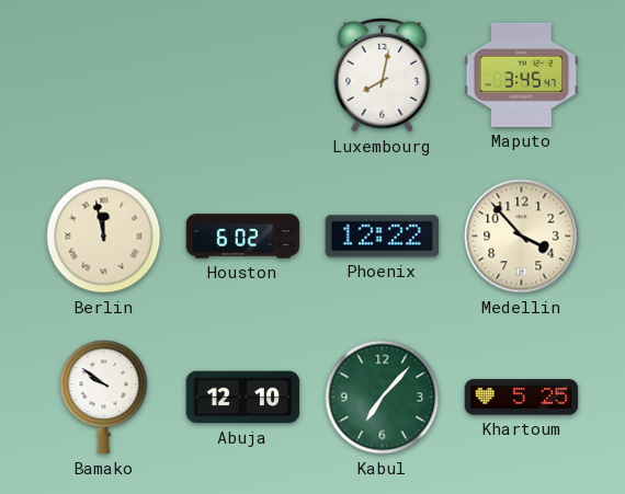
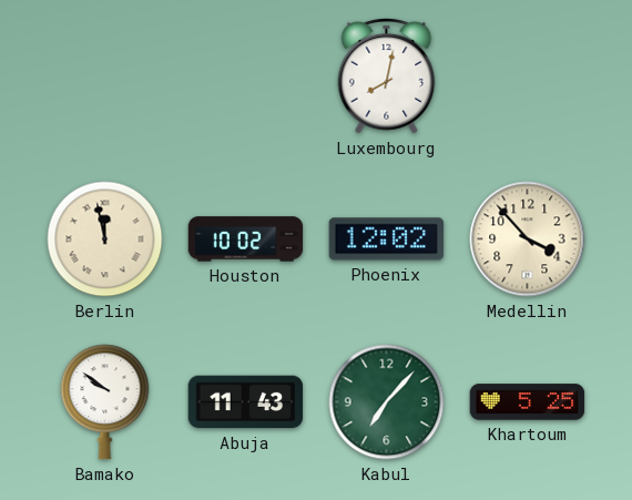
Maputo: 3:45 -> none
Houston: 6:02 -> 10:02
Phoenix: 12:22 -> 12:02
Abuja: 12:10 -> 11:43
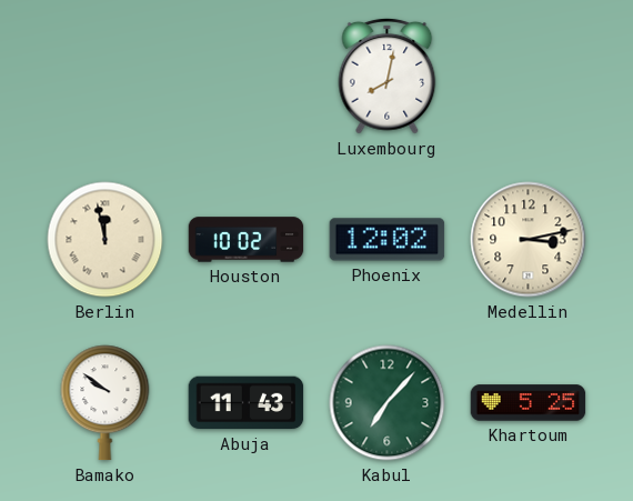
Medellin: 3:53 -> 3:13
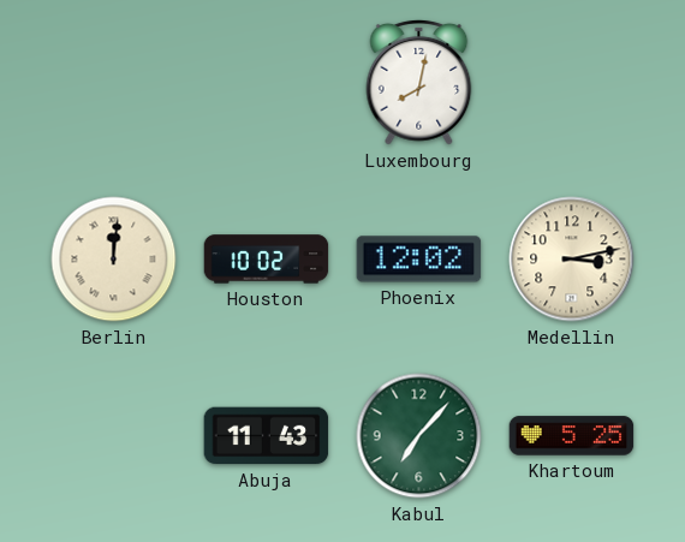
Berlin: 11:58 -> 12:01
Bamako: 9:51 -> none
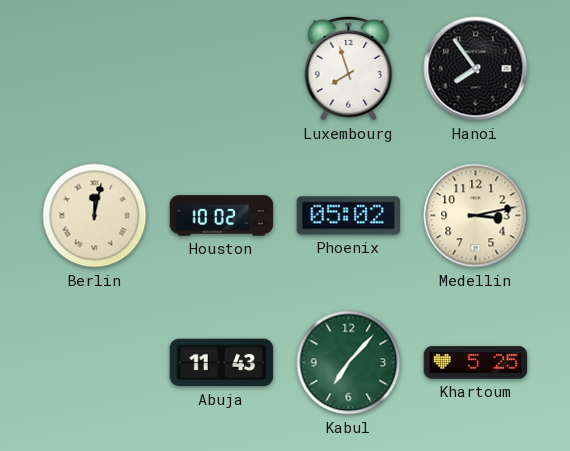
Luxembourg: 8:02 -> 7:57
Hanoi: none -> 7:54
Berlin: 12:01 -> 12:02
Phoenix: 12:02 -> 05:02
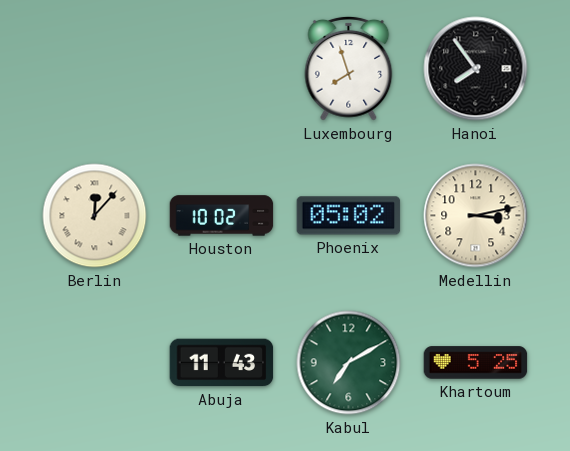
Berlin: 12:02 -> 12:07
Kabul: 7:07 -> 7:10
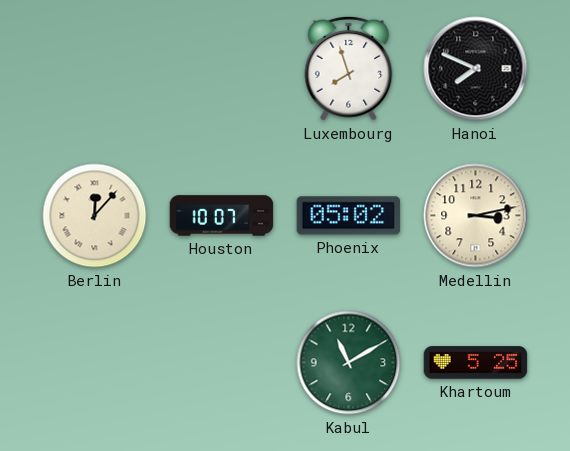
Hanoi: 7:54 -> 7:49
Houston: 10:02 -> 10:07
Abuja: 11:43 -> none
Kabul: 7:10 -> 11:10
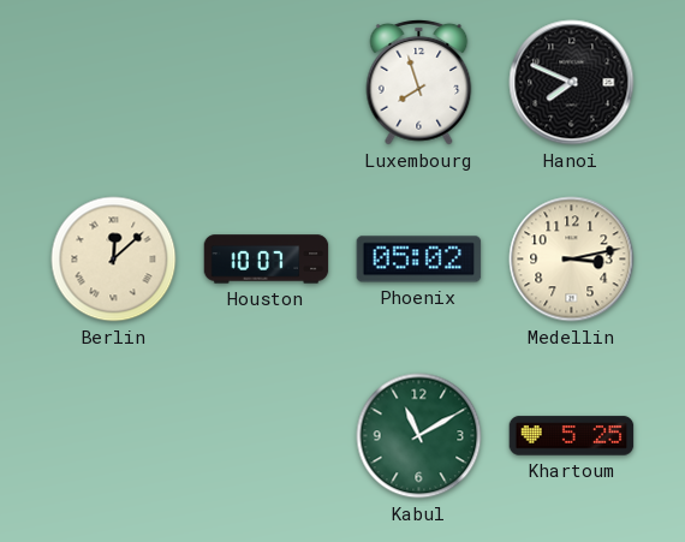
Berlin: 12:07 -> 12:08
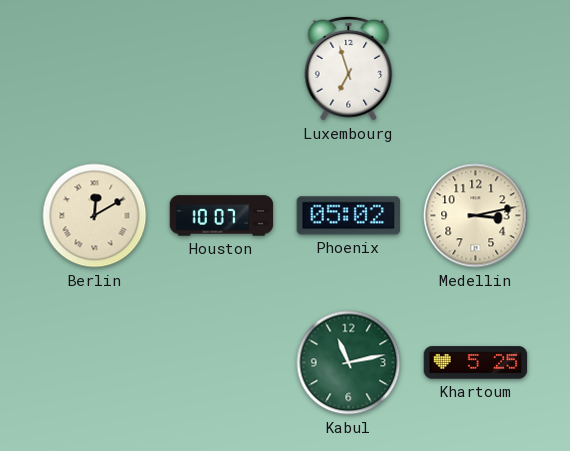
Luxembourg: 7:57 -> 6:57
Hanoi: 7:49 -> none
Berlin: 12:08 -> 12:10
Kabul: 11:10 -> 11:13
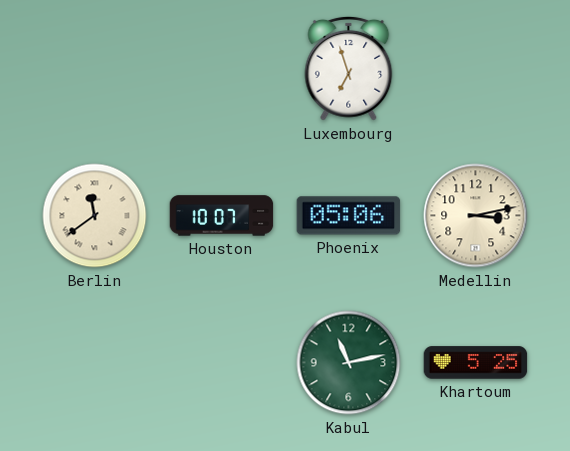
Berlin: 12:10 -> 11:39
Phoenix: 05:02 -> 05:06
